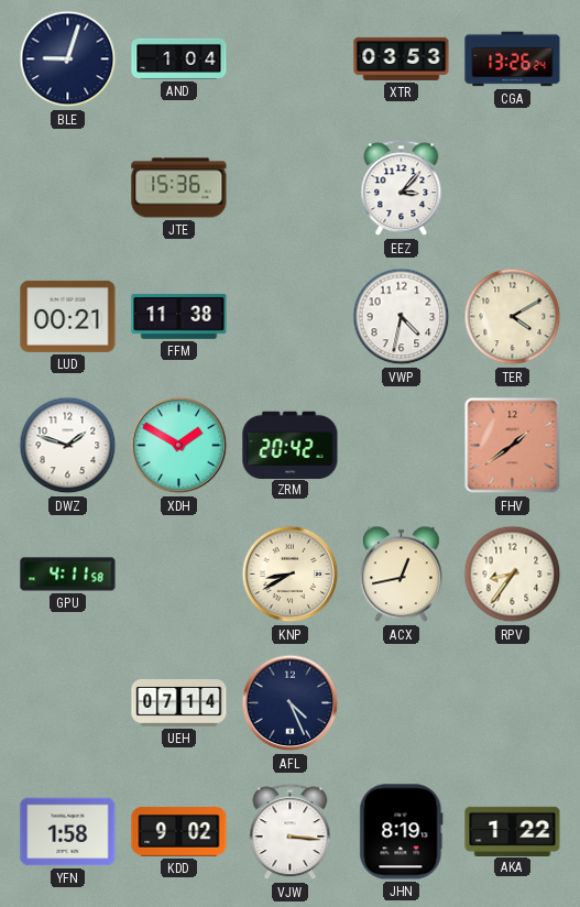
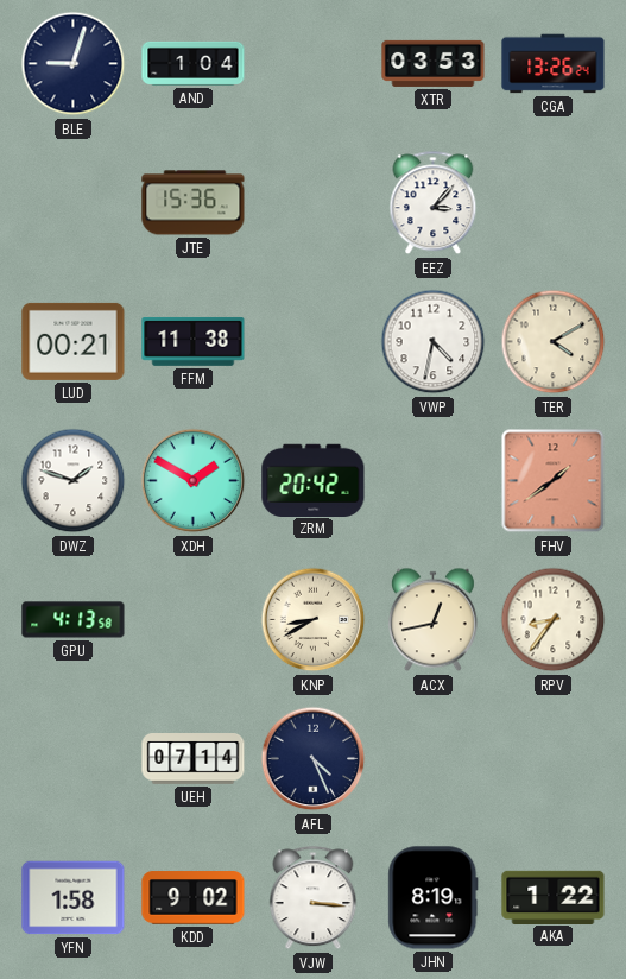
GPU: 4:11 -> 4:13
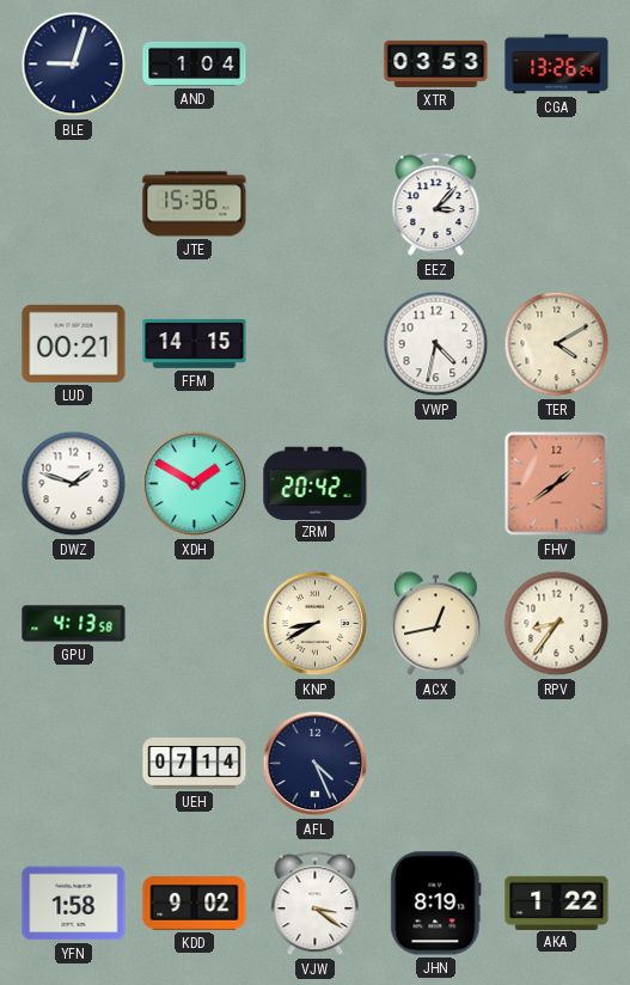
FFM: 11:38 -> 14:15
VJW: 3:16 -> 3:21
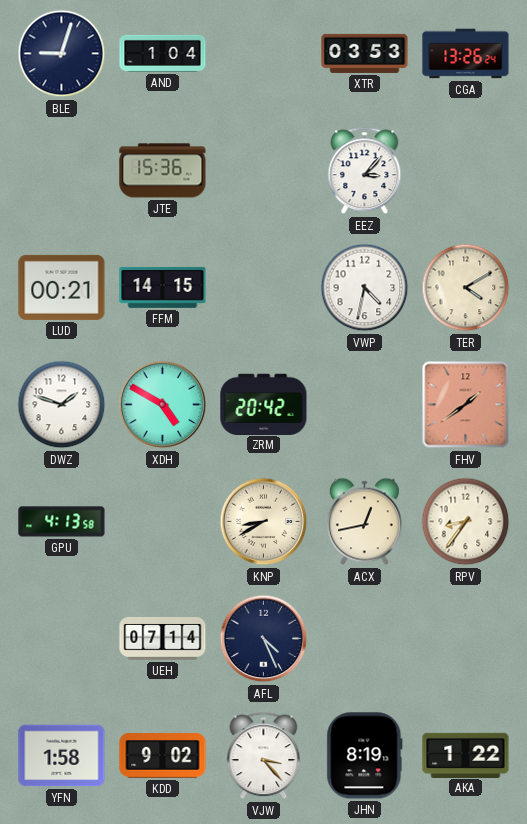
XDH: 1:50 -> 4:50
VJW: 3:21 -> 3:23
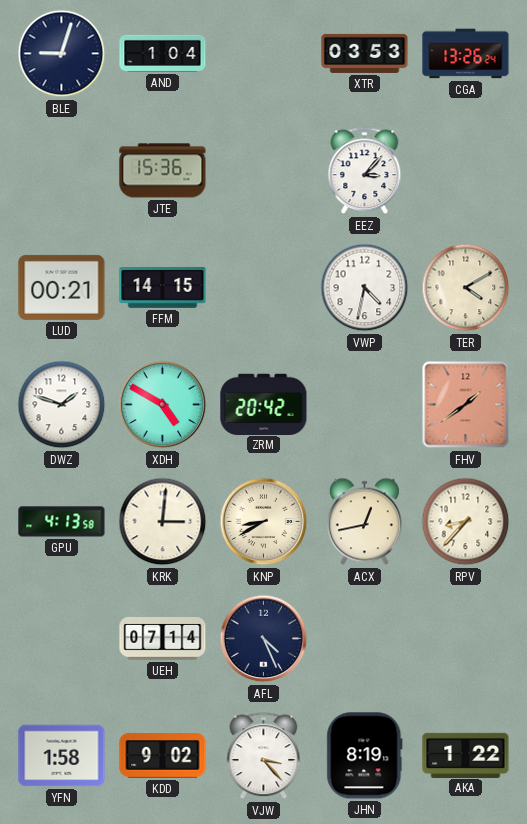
KRK: none -> 3:01
RPV: 8:36 -> 8:37
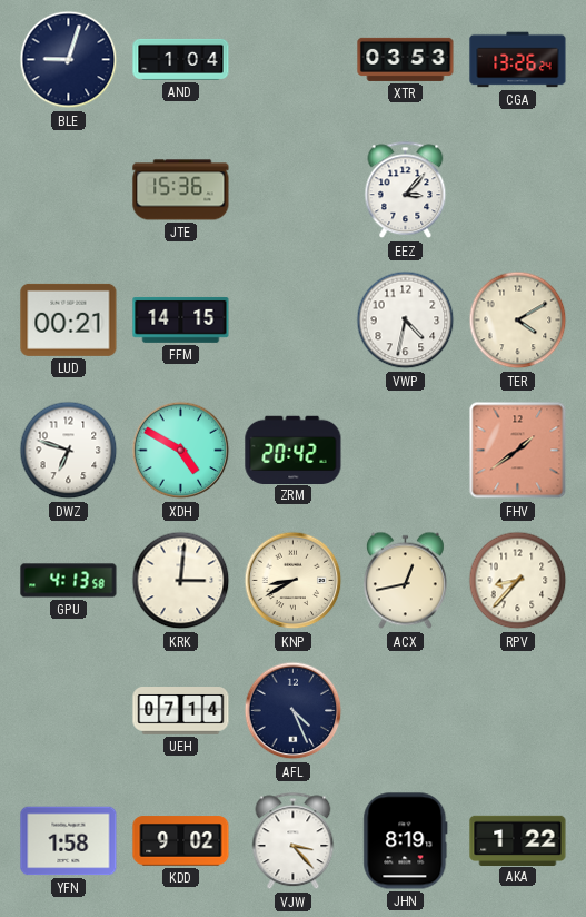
DWZ: 1:48 -> 6:48
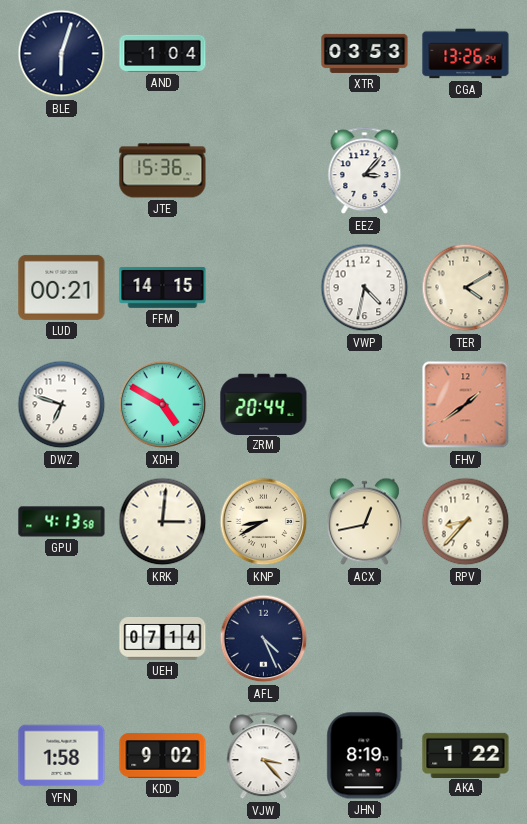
BLE: 9:03 -> 6:03
ZRM: 20:42 -> 20:44
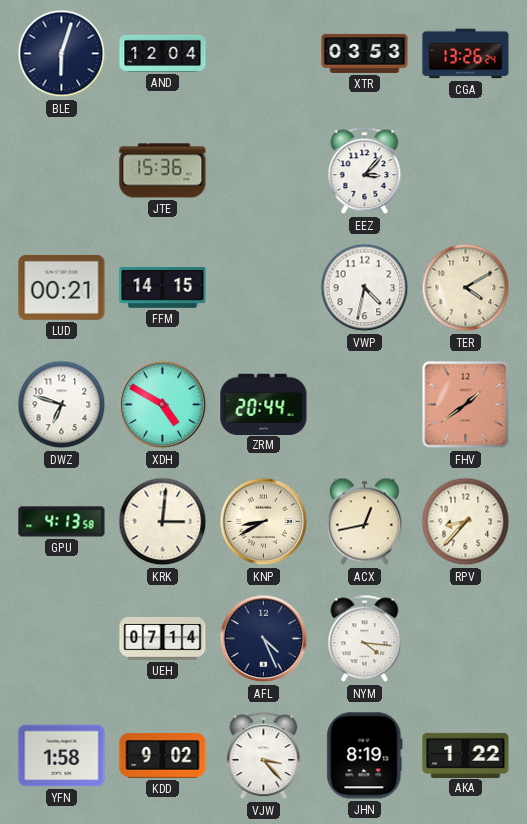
AND: 1:04 -> 12:04
NYM: none -> 4:16
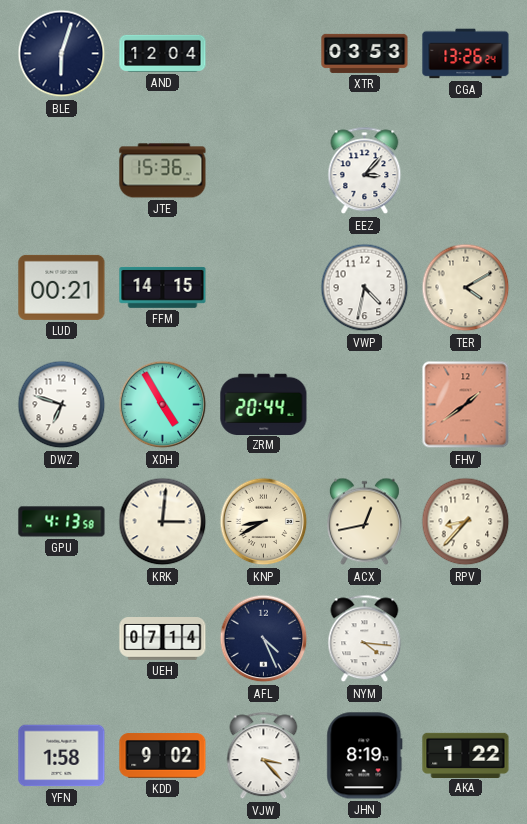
XDH: 4:50 -> 4:55
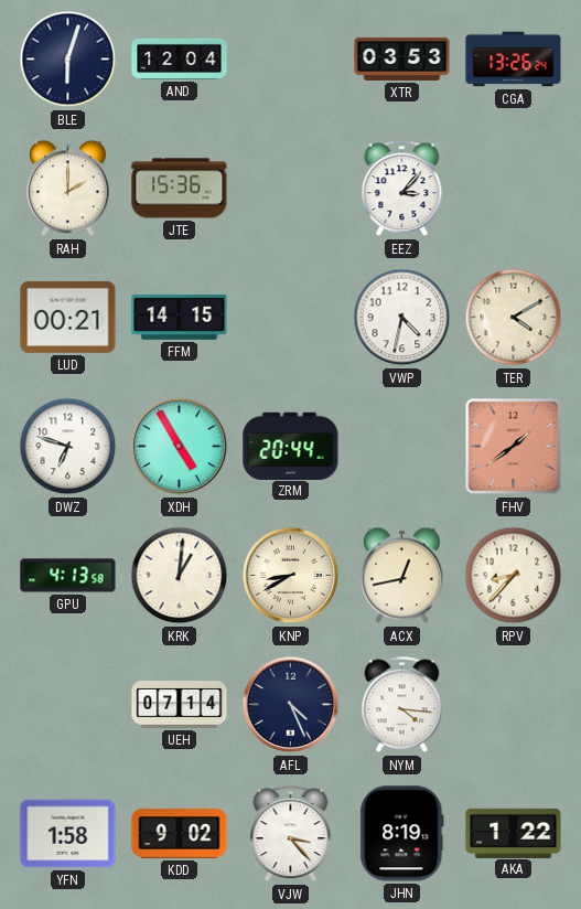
RAH: none -> 2:00
KRK: 3:01 -> 1:01
